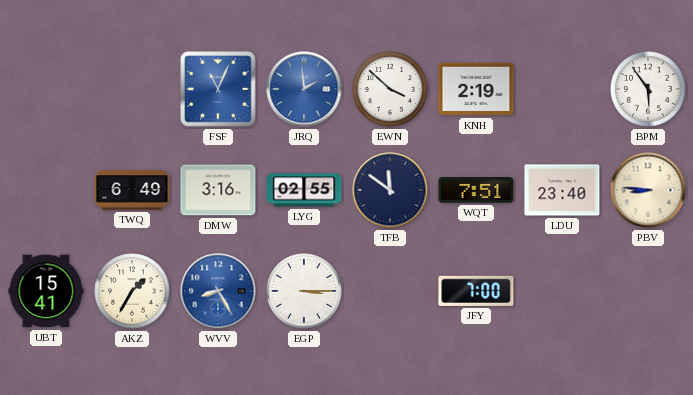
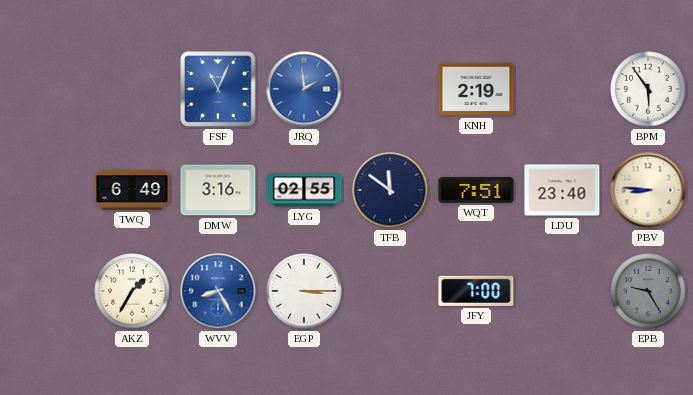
EWN: 3:52 -> none
UBT: 15:41 -> none
EPB: none -> 9:25
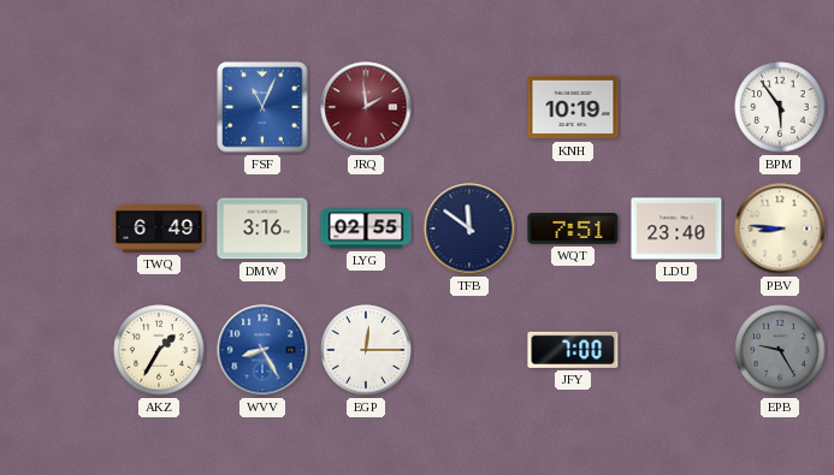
JRQ dial: blue -> burgundy
KNH: 2:19 -> 10:19
EGP: 3:15 -> 12:15
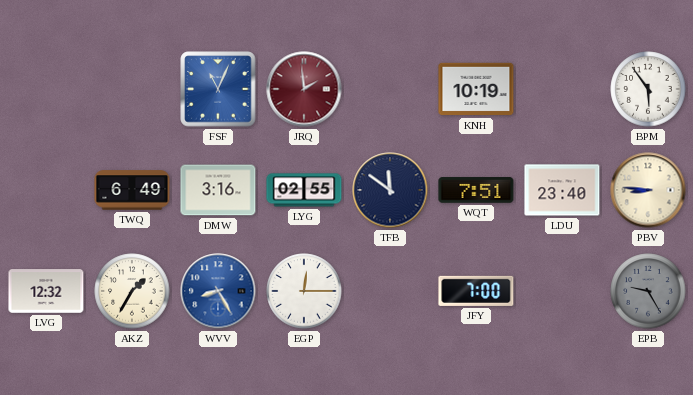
LVG: none -> 12:32
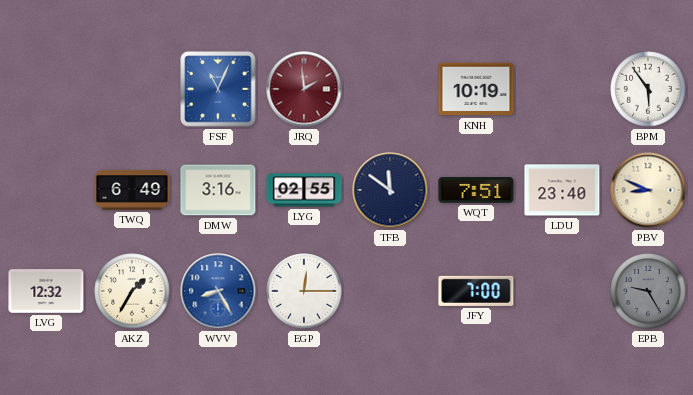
PBV: 8:46 -> 8:49
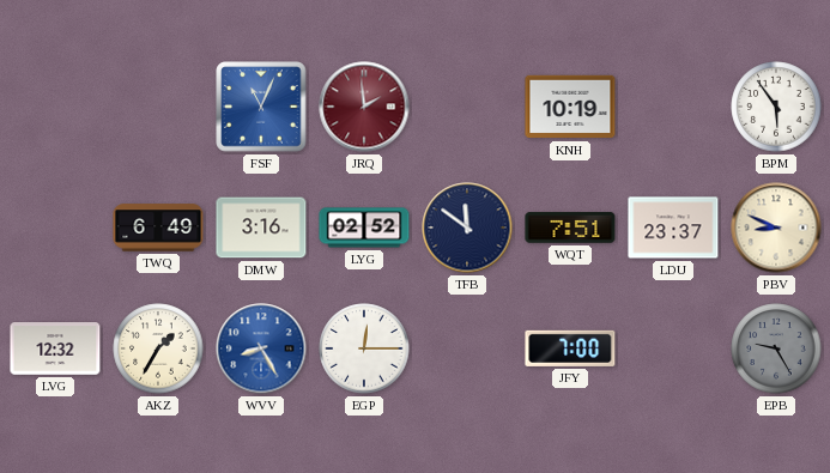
LYG: 02:55 -> 02:52
LDU: 23:40 -> 23:37
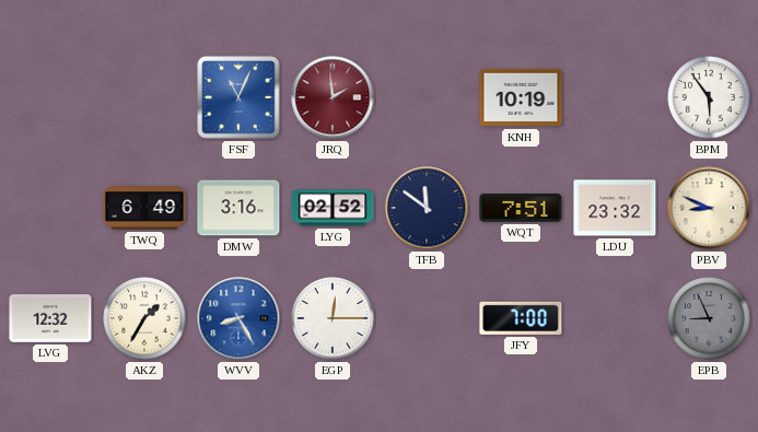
LDU: 23:37 -> 23:32
EPB: 9:25 -> 8:56
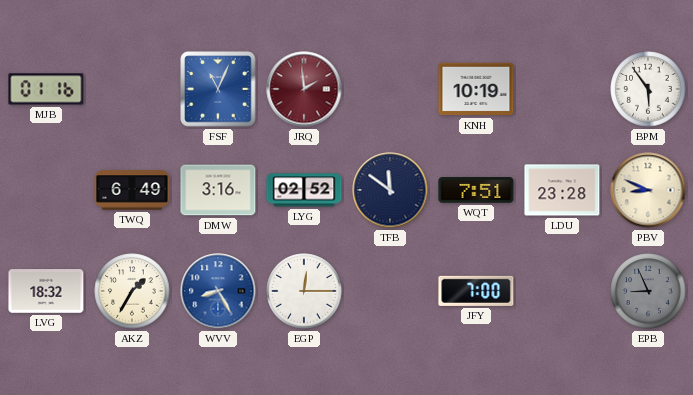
MJB: none -> 01:16
LDU: 23:32 -> 23:28
LVG: 12:32 -> 18:32
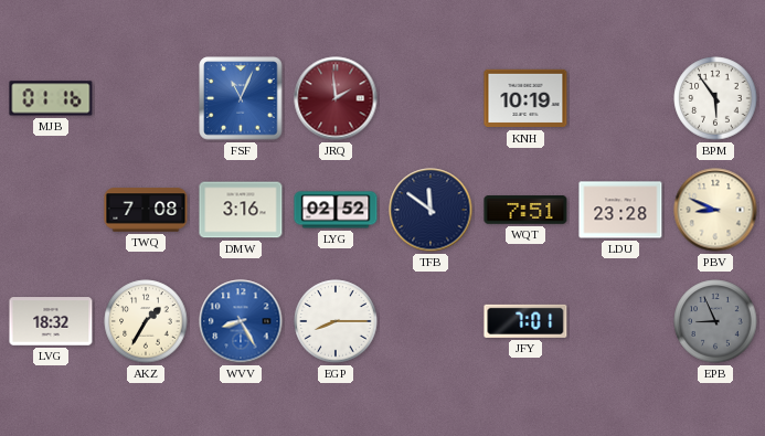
TWQ: 6:49 -> 7:08
EGP: 12:15 -> 8:15
JFY: 7:00 -> 7:01
